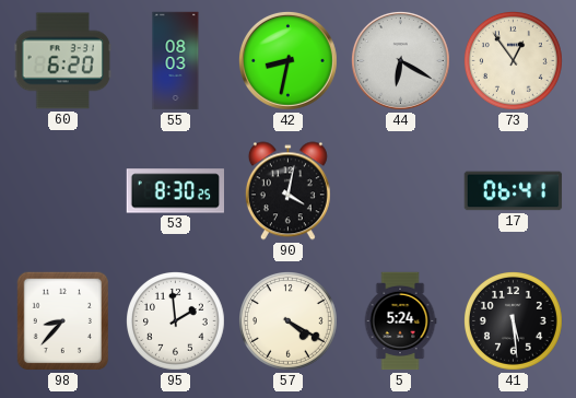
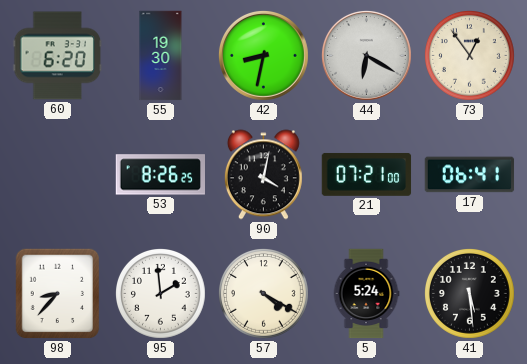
55: 08:03 -> 19:30
53: 8:30 -> 8:26
21: none -> 07:21
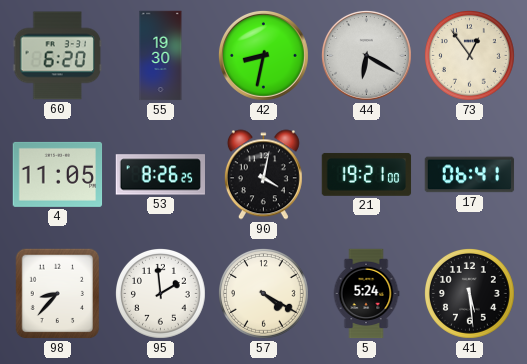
4: none -> 11:05
21: 07:21 -> 19:21
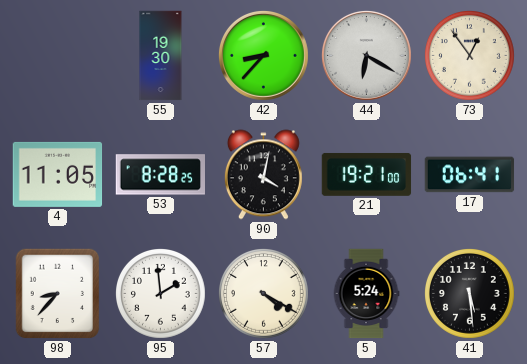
60: 6:20 -> none
42: 8:32 -> 8:37
53: 8:26 -> 8:28
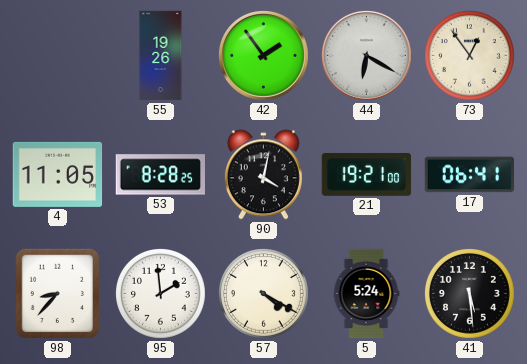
55: 19:30 -> 19:26
42: 8:37 -> 1:54
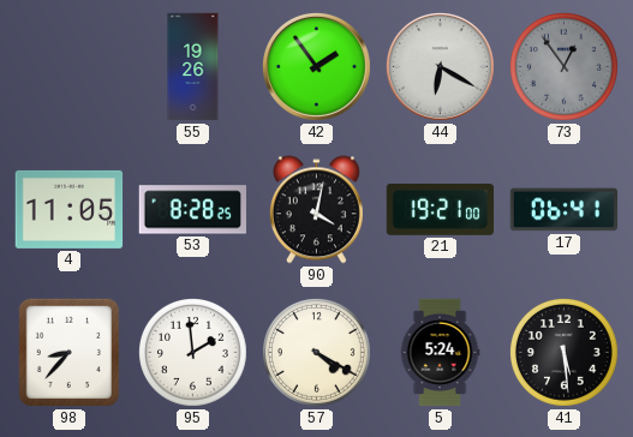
73 dial: cream -> grey
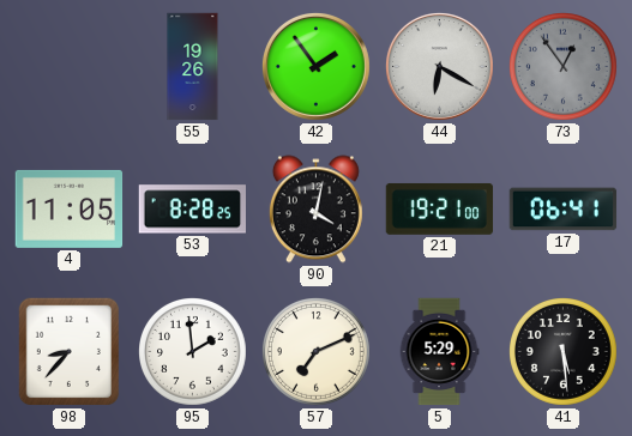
57: 4:20 -> 7:11
5: 5:24 -> 5:29
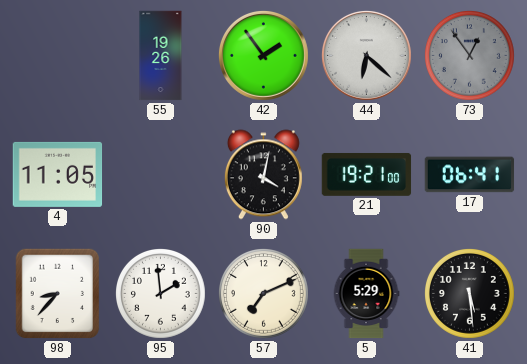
44: 6:20 -> 6:22
53: 8:28 -> none
